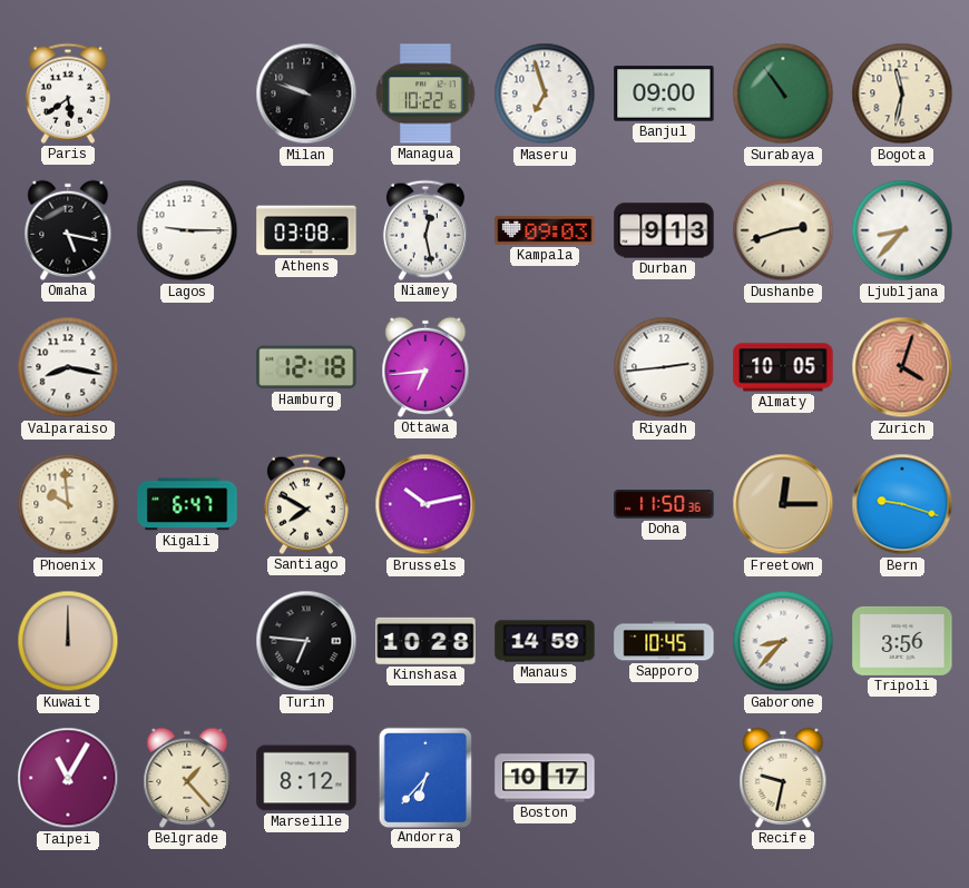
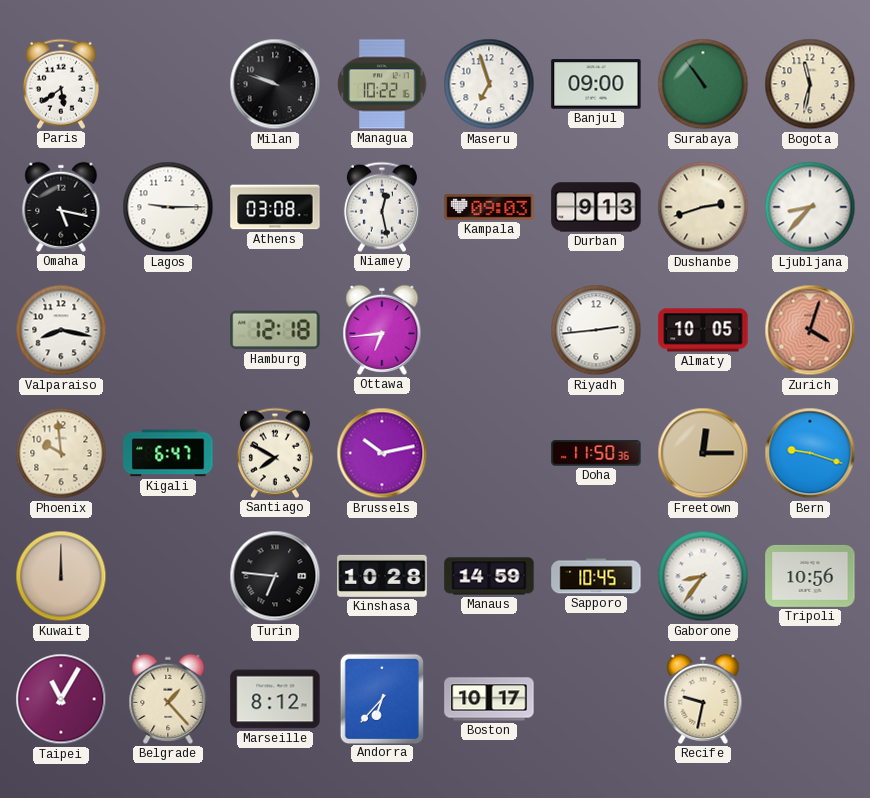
Gaborone: 8:37 -> 8:36
Tripoli: 3:56 -> 10:56
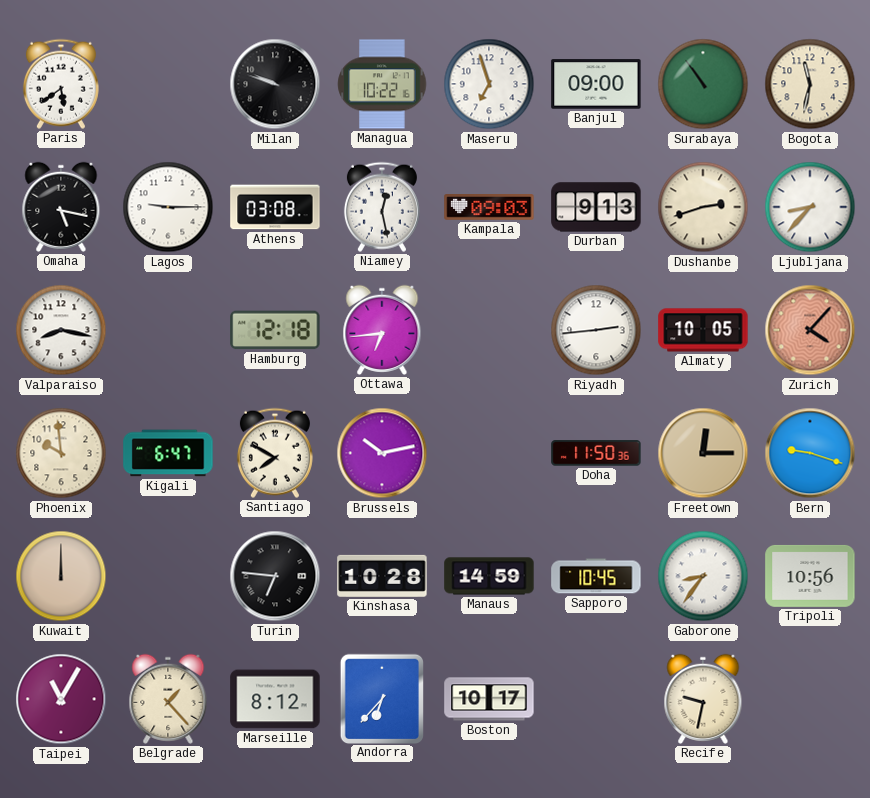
Zurich: 4:03 -> 4:07
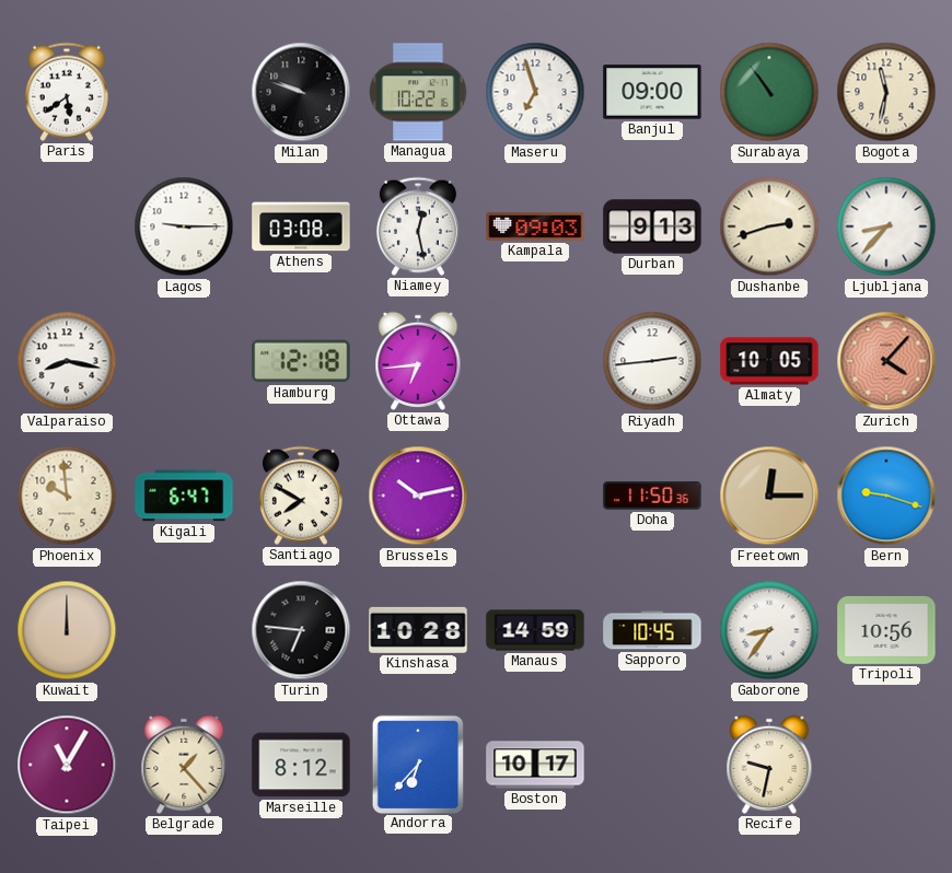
Omaha: 5:17 -> none
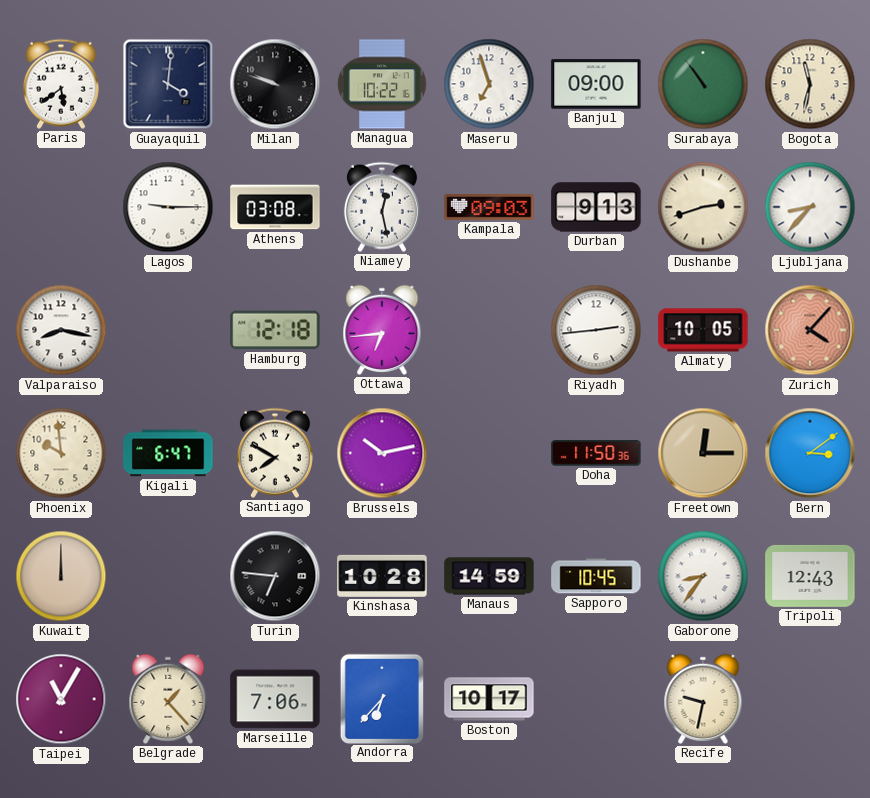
Guayaquil: none -> 4:01
Bern: 9:18 -> 3:09
Tripoli: 10:56 -> 12:43
Marseille: 8:12 -> 7:06
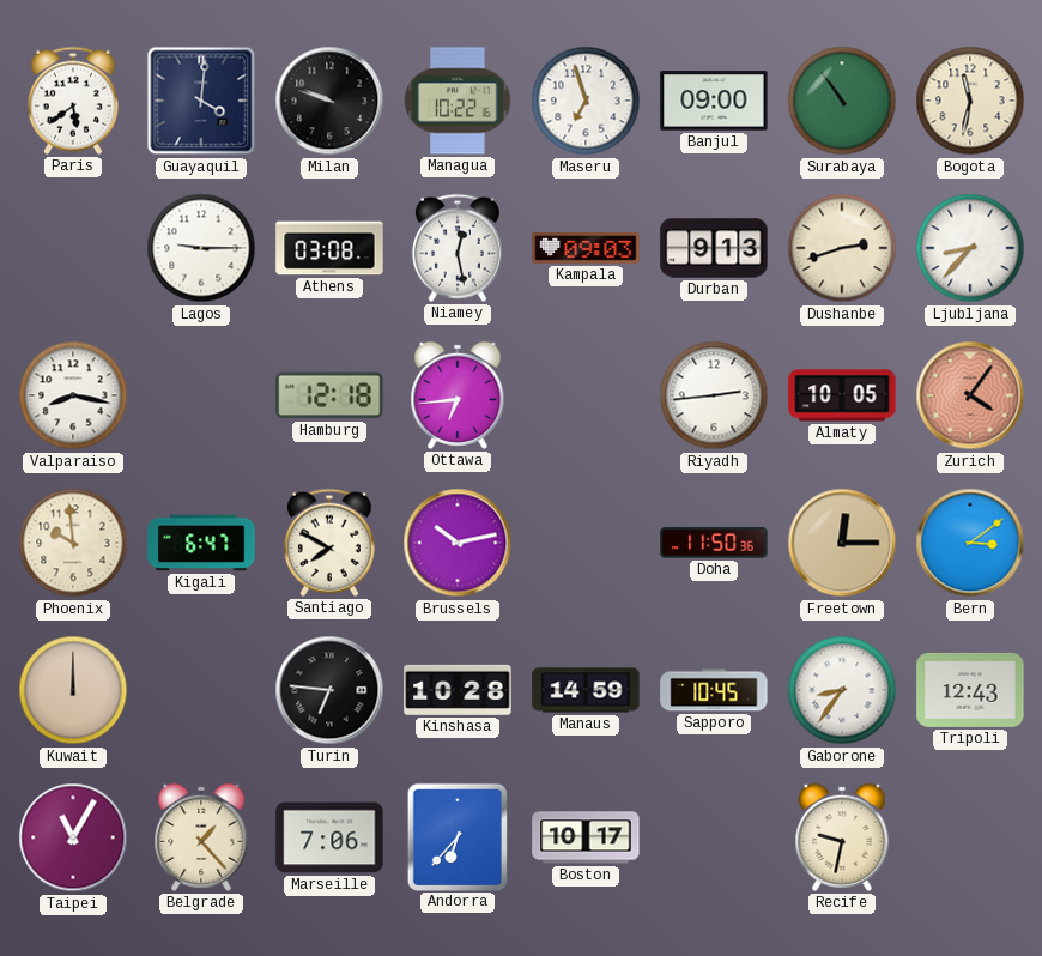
Zurich: 4:07 -> 4:06
